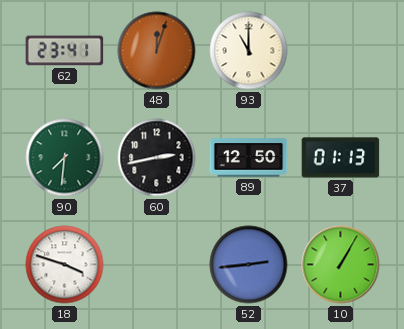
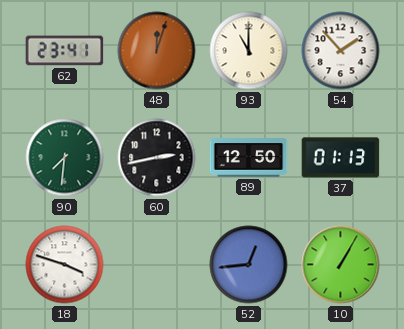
54: none -> 1:53
52: 2:44 -> 12:44
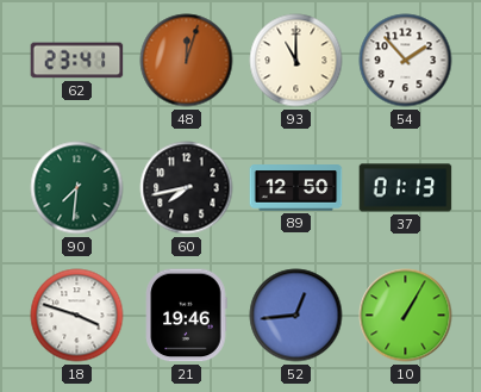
60: 2:43 -> 7:43
21: none -> 19:46
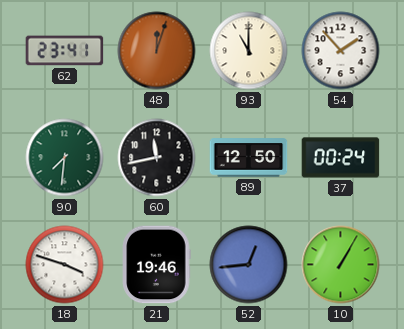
60: 7:43 -> 11:43
37: 01:13 -> 00:24
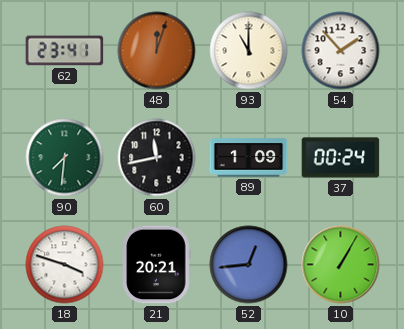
89: 12:50 -> 1:09
21: 19:46 -> 20:21
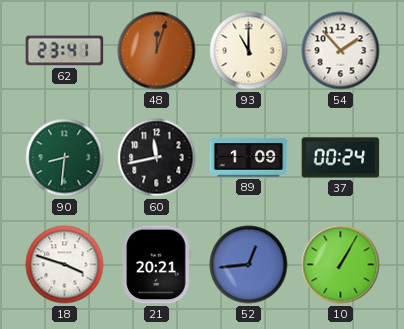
90: 7:31 -> 8:31
